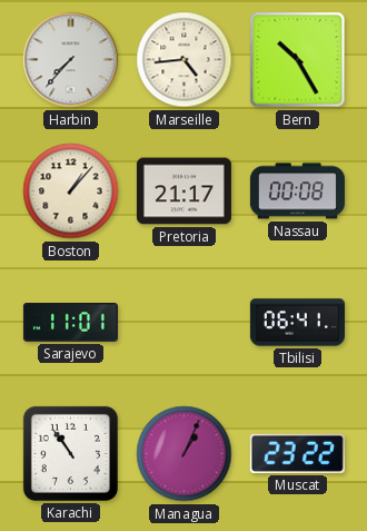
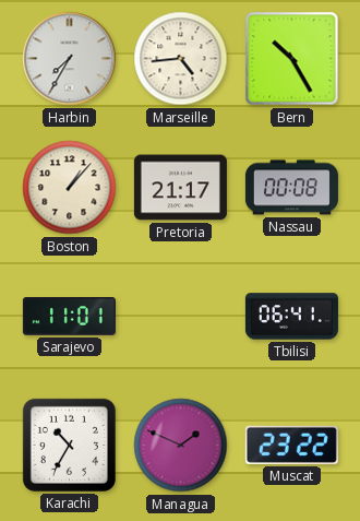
Harbin: 7:37 -> 7:35
Karachi: 10:54 -> 10:35
Managua: 1:04 -> 1:49
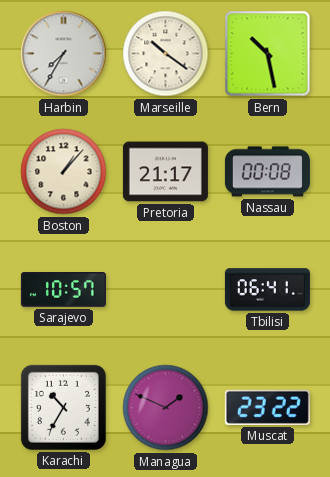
Marseille: 4:44 -> 10:21
Bern: 10:25 -> 10:28
Sarajevo: 11:01 -> 10:57
